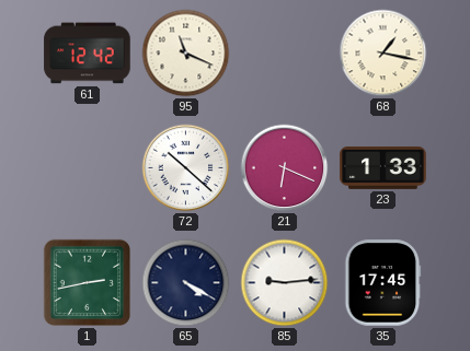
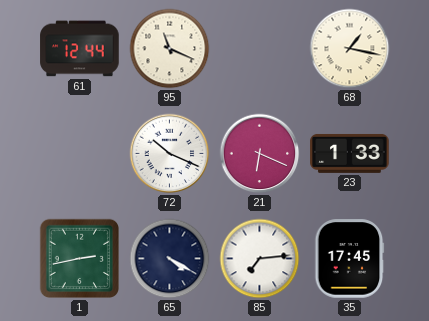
61: 12:42 -> 12:44
72: 10:22 -> 10:19
85: 9:14 -> 7:14
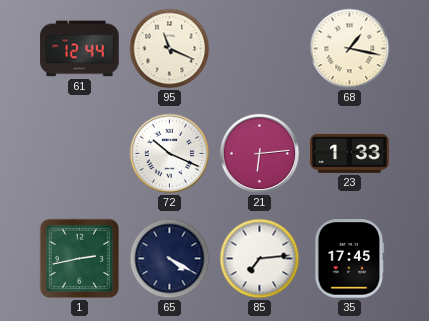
21: 6:19 -> 6:14
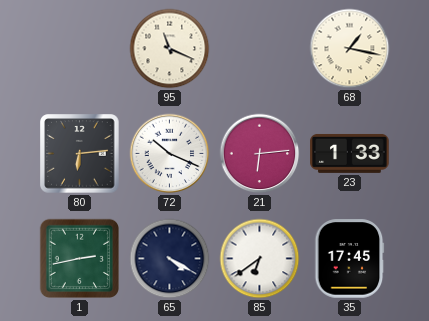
61: 12:44 -> none
80: none -> 6:14
85: 7:14 -> 6:39
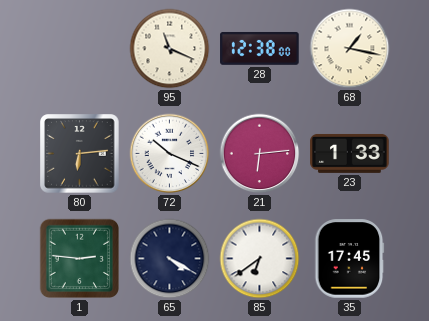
28: none -> 12:38
1: 2:43 -> 2:46
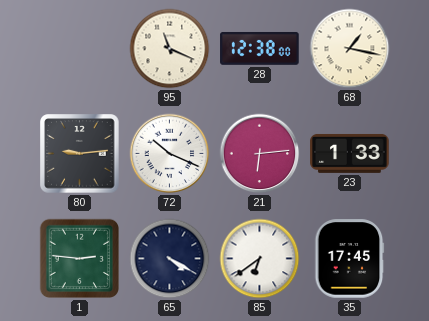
80: 6:14 -> 9:14
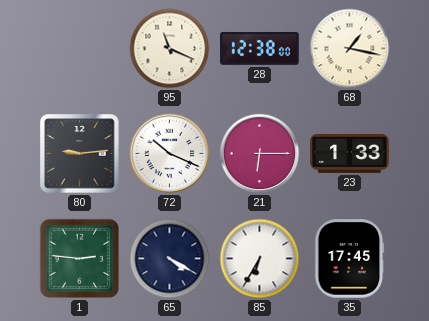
21: 6:14 -> 6:15
85: 6:39 -> 6:35
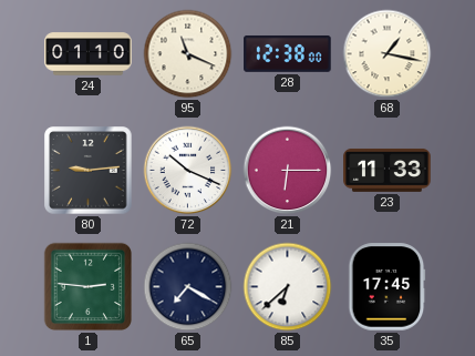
24: none -> 01:10
23: 1:33 -> 11:33
65: 4:20 -> 7:20
85: 6:35 -> 6:38
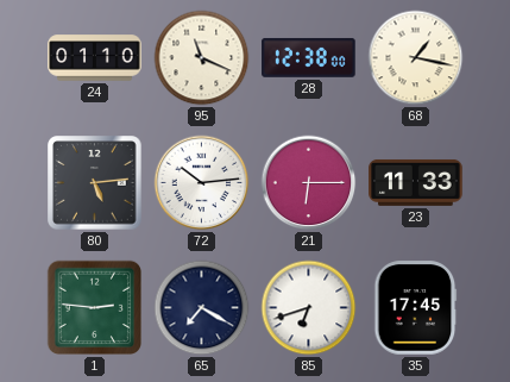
80: 9:14 -> 5:14
72: 10:19 -> 10:14
85: 6:38 -> 6:42
